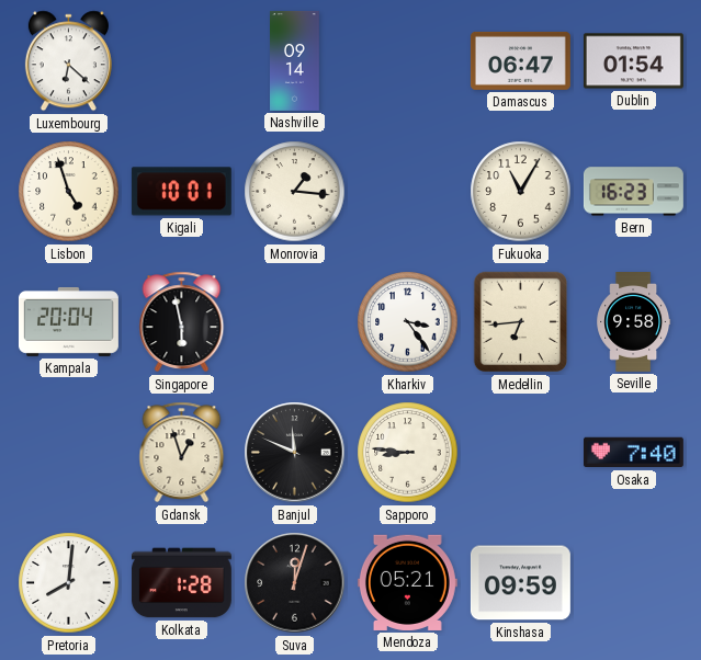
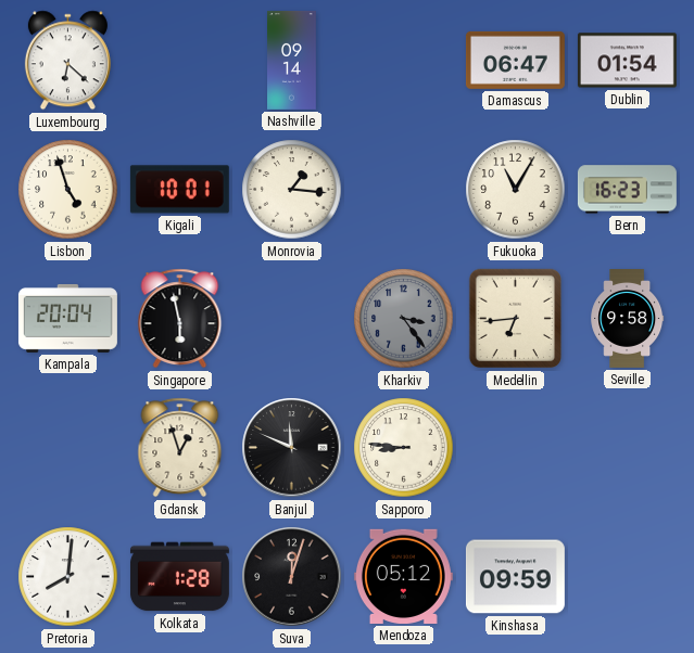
Kharkiv dial: white -> grey
Osaka: 7:40 -> none
Mendoza: 05:21 -> 05:12
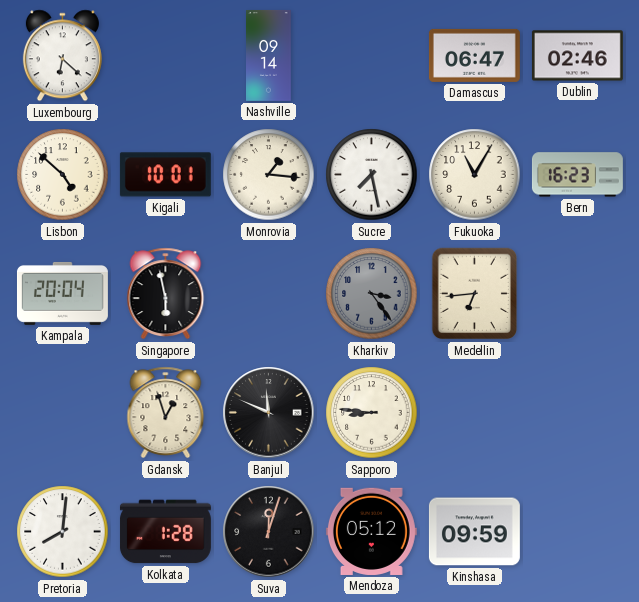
Dublin: 01:54 -> 02:46
Lisbon: 4:57 -> 4:52
Sucre: none -> 7:28
Seville: 9:58 -> none
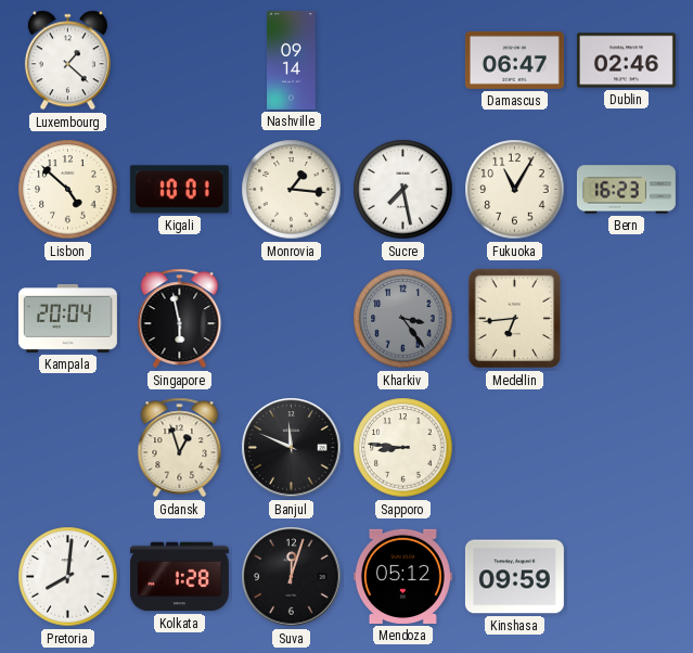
Luxembourg: 6:22 -> 1:22
